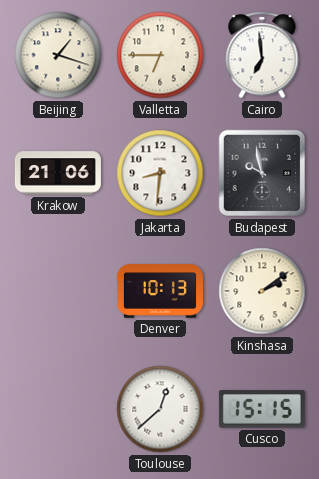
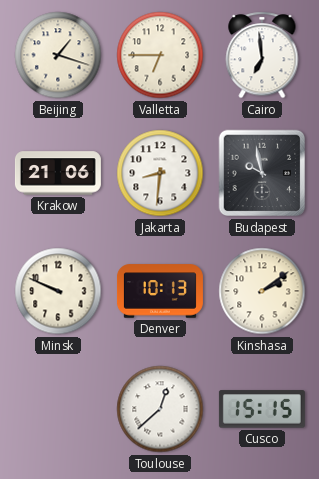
Minsk: none -> 9:49
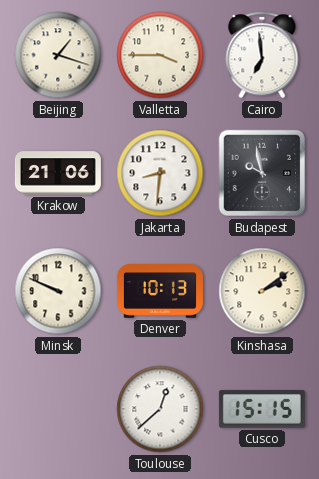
Valletta: 6:45 -> 3:45
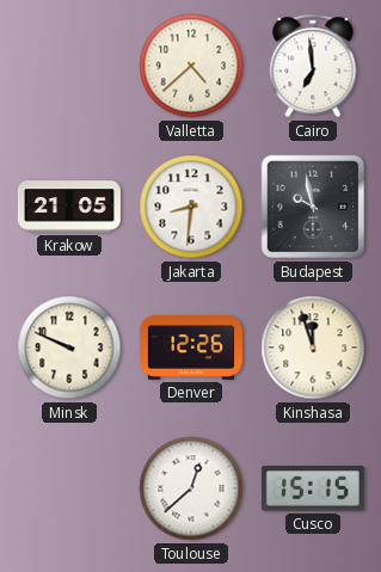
Beijing: 1:18 -> none
Valletta: 3:45 -> 4:38
Krakow: 21:06 -> 21:05
Denver: 10:13 -> 12:26
Kinshasa: 2:09 -> 11:57
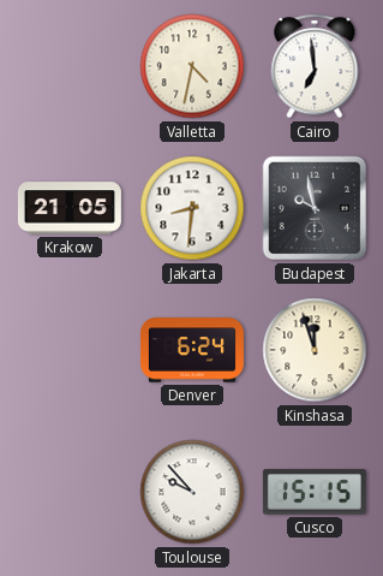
Valletta: 4:38 -> 4:32
Minsk: 9:49 -> none
Denver: 12:26 -> 6:24
Toulouse: 12:38 -> 9:53
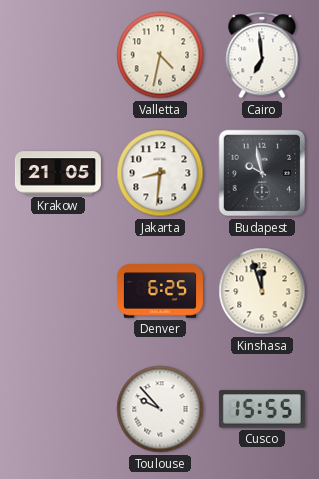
Denver: 6:24 -> 6:25
Cusco: 15:15 -> 15:55
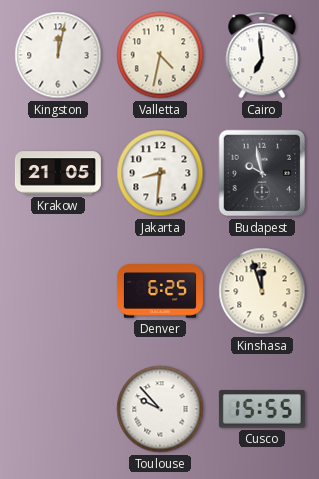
Kingston: none -> 12:02
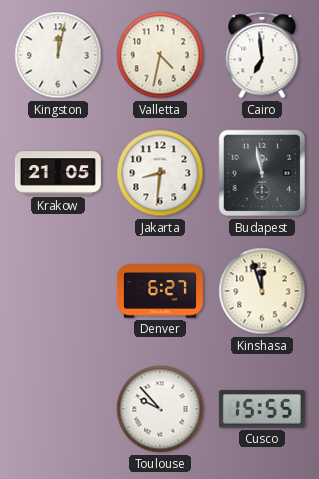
Budapest: 9:58 -> 11:58
Denver: 6:25 -> 6:27
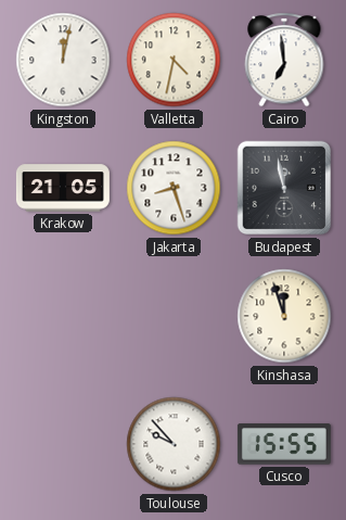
Jakarta: 8:31 -> 8:27
Denver: 6:27 -> none
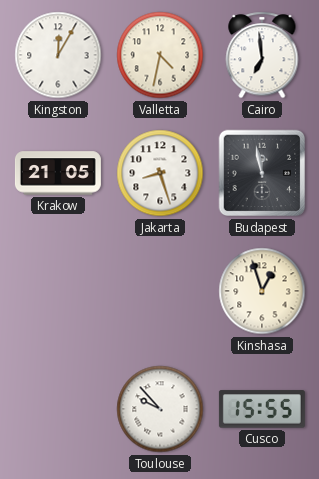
Kingston: 12:02 -> 12:05
Kinshasa: 11:57 -> 12:57
